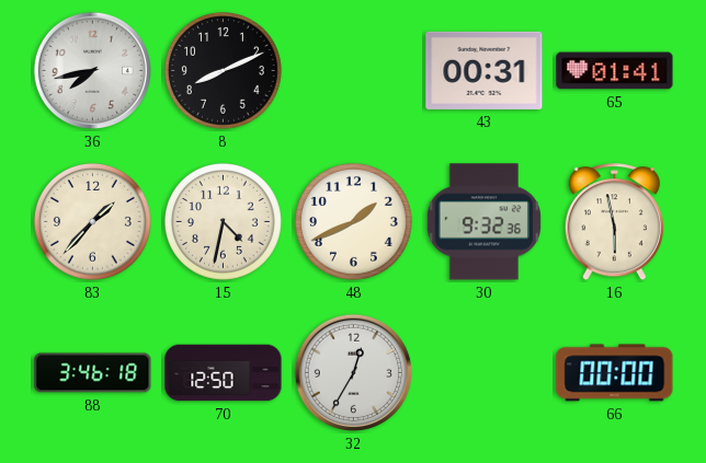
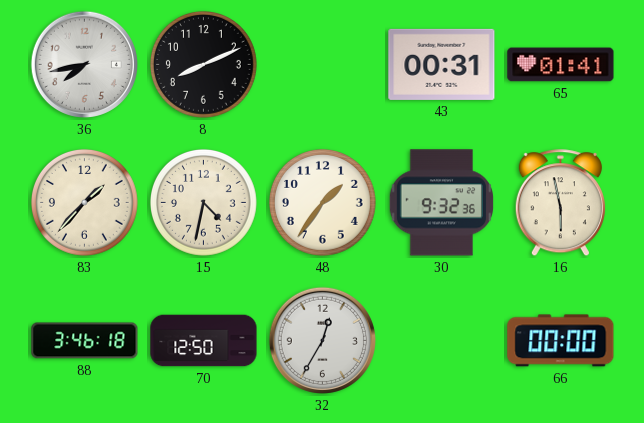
48: 1:41 -> 1:36
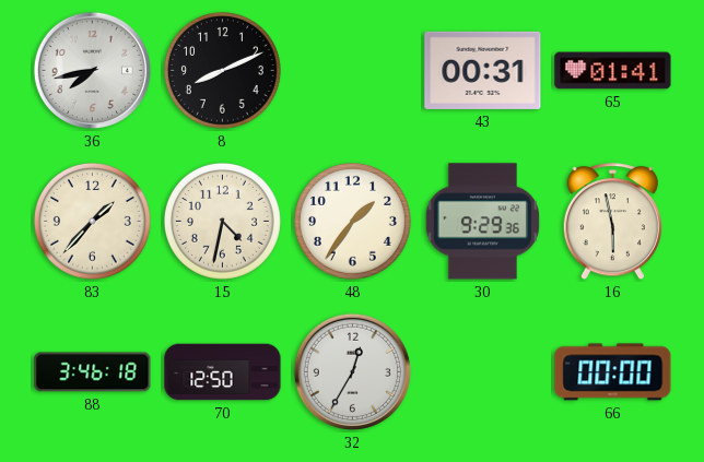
30: 9:32 -> 9:29
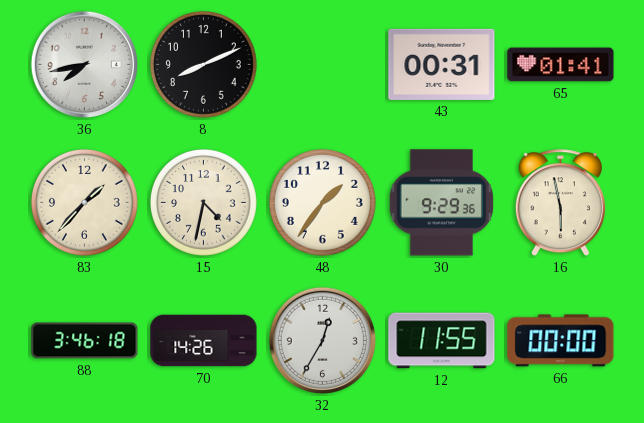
70: 12:50 -> 14:26
12: none -> 11:55
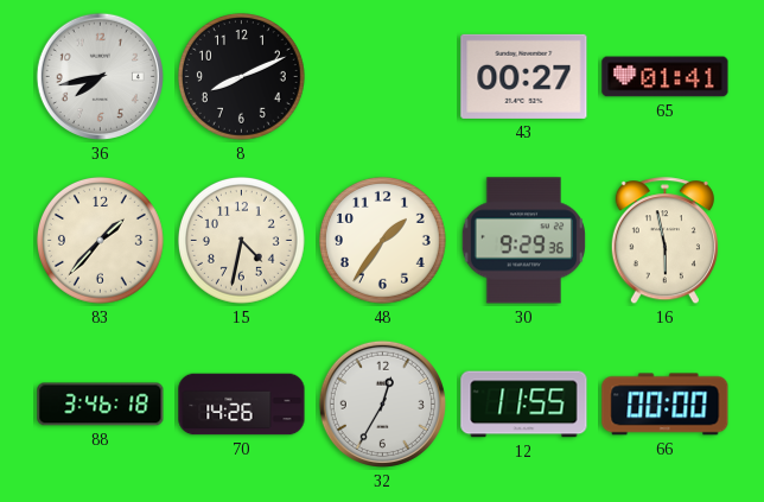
43: 00:31 -> 00:27
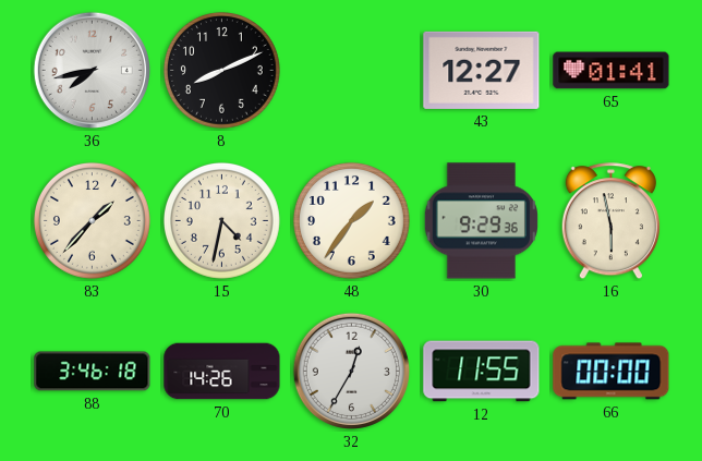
43: 00:27 -> 12:27
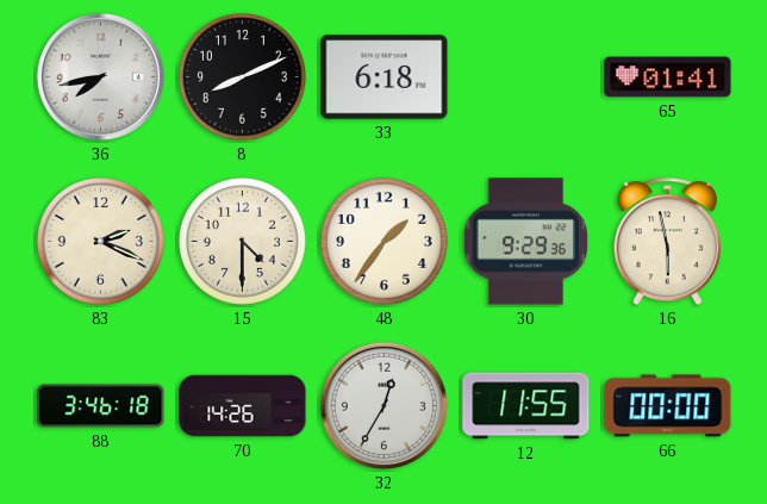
33: none -> 6:18
43: 12:27 -> none
83: 1:37 -> 2:19
15: 4:32 -> 4:30
